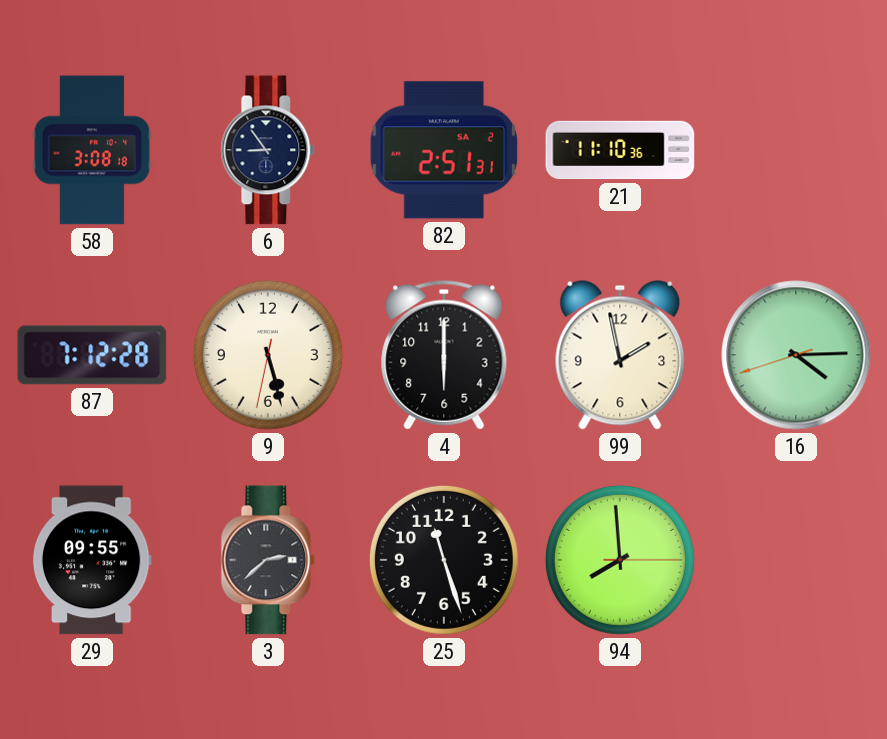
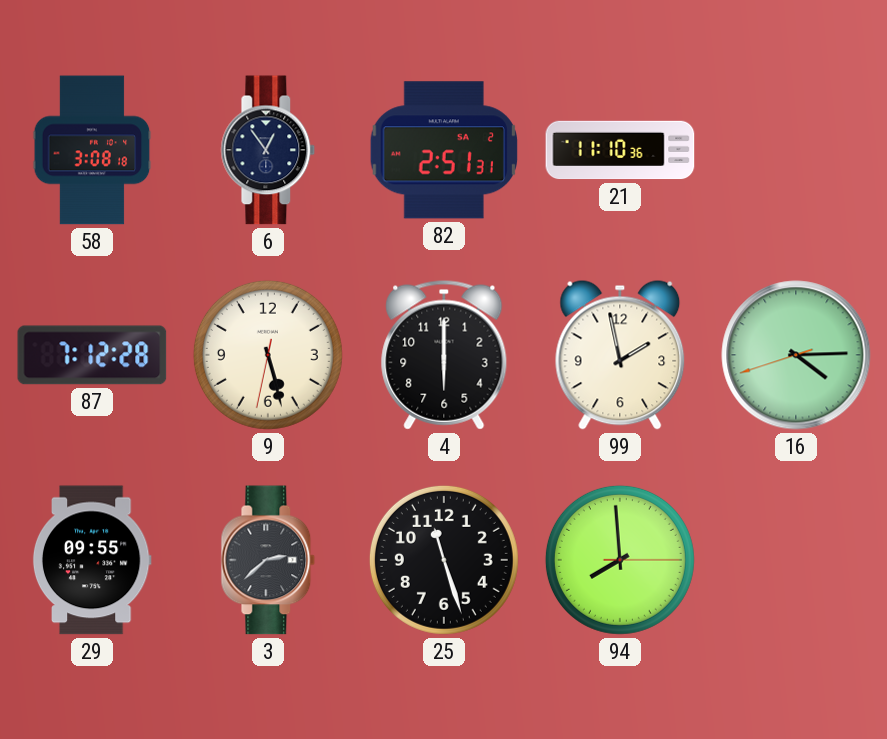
6: 8:54 -> 12:54
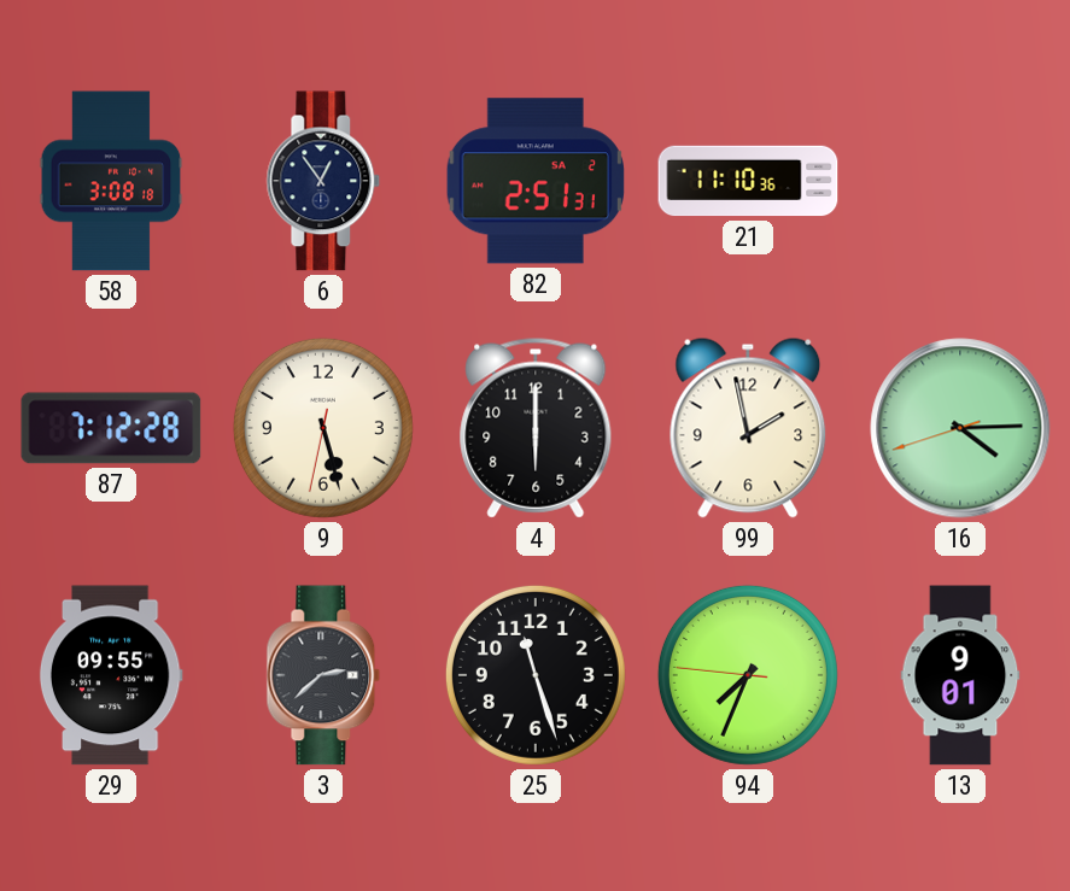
94: 7:59 -> 7:33
13: none -> 9:01
